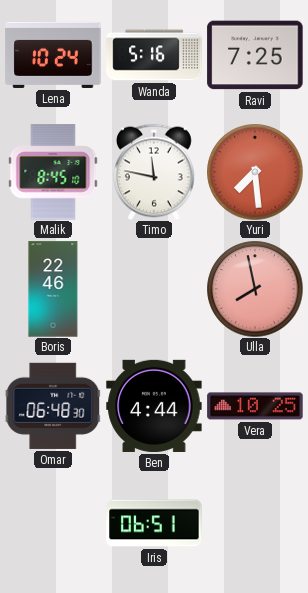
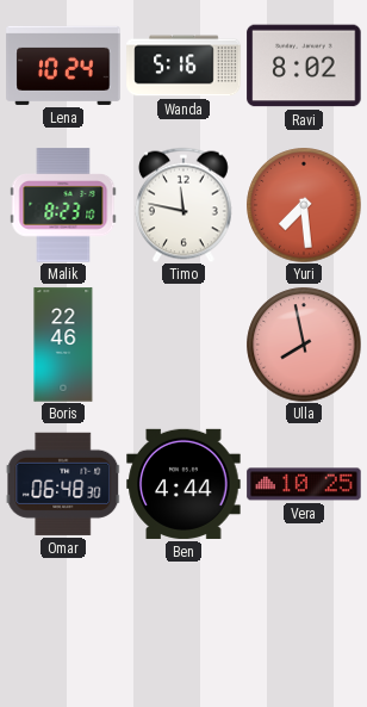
Ravi: 7:25 -> 8:02
Malik: 8:45 -> 8:23
Iris: 06:51 -> none
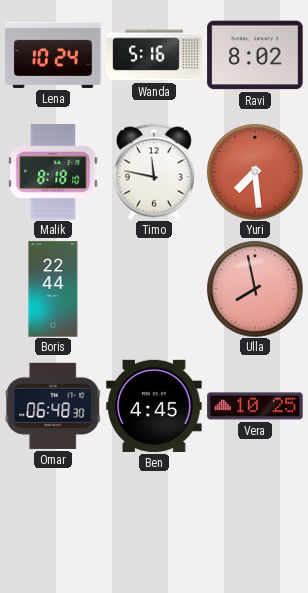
Malik: 8:23 -> 8:18
Boris: 22:46 -> 22:44
Ben: 4:44 -> 4:45
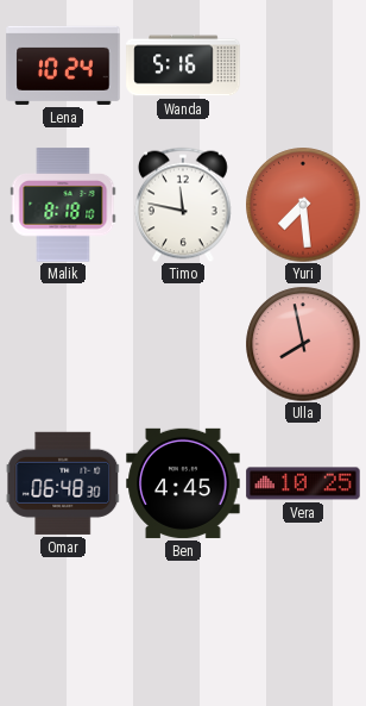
Ravi: 8:02 -> none
Boris: 22:44 -> none
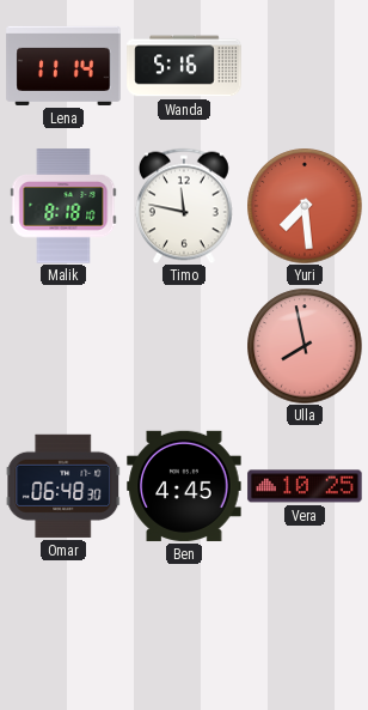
Lena: 10:24 -> 11:14
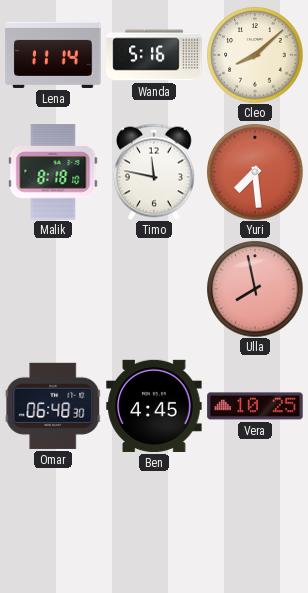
Cleo: none -> 8:08
